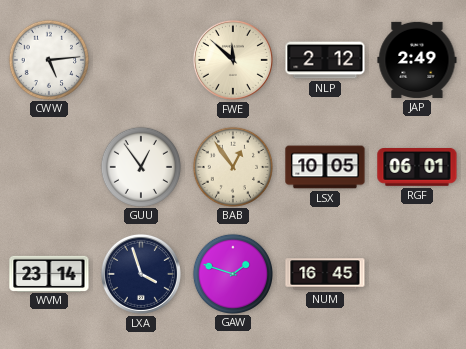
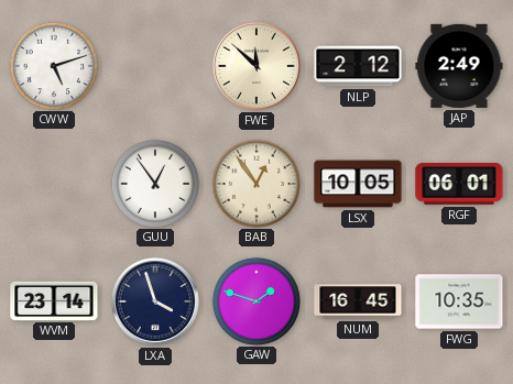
CWW: 5:14 -> 5:12
FWG: none -> 10:35
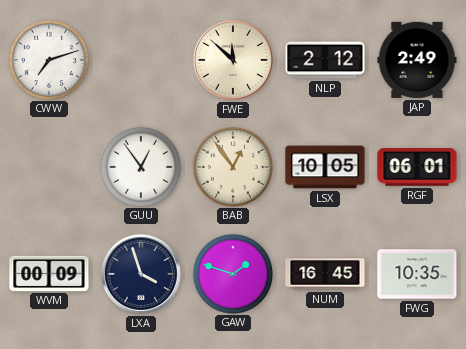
CWW: 5:12 -> 7:12
WVM: 23:14 -> 00:09
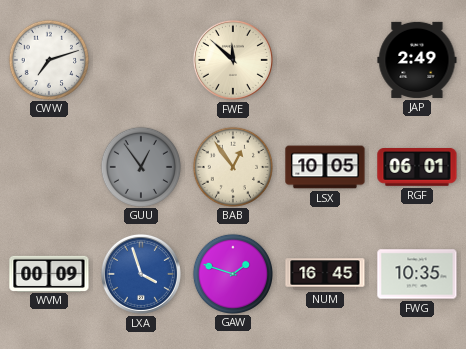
NLP: 2:12 -> none
GUU dial: white -> grey
LXA dial: navy -> blue
